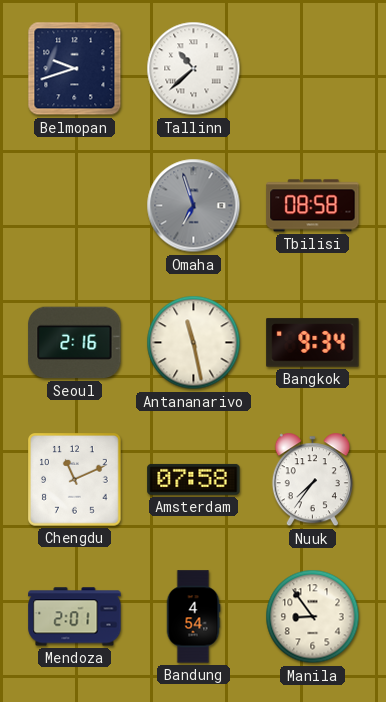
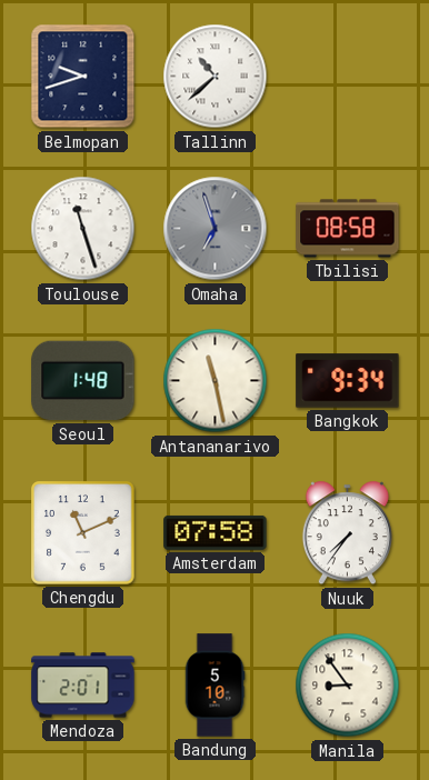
Toulouse: none -> 11:27
Seoul: 2:16 -> 1:48
Bandung: 4:54 -> 5:10
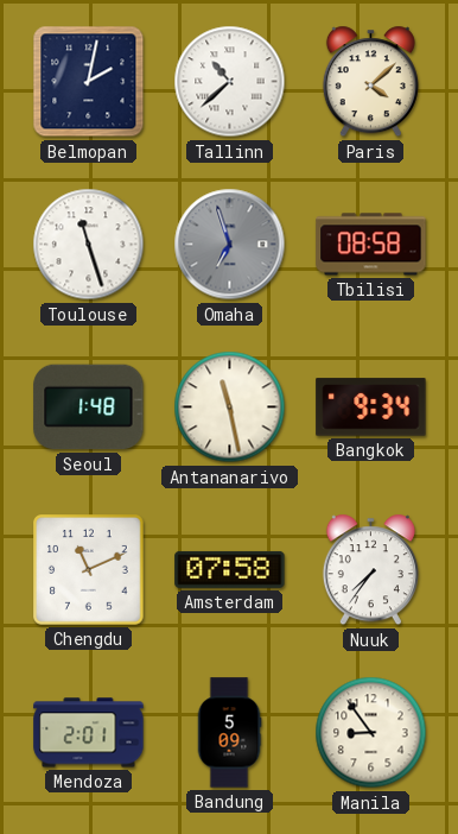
Belmopan: 9:42 -> 2:02
Paris: none -> 4:08
Bandung: 5:10 -> 5:09
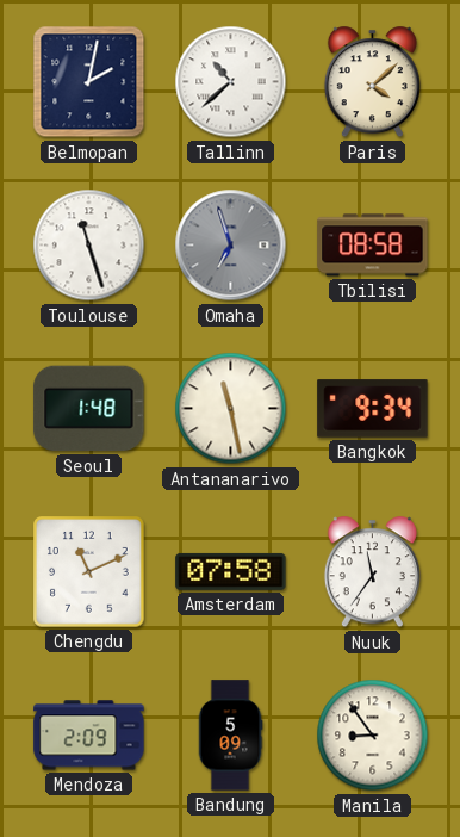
Nuuk: 7:36 -> 11:36
Mendoza: 2:01 -> 2:09
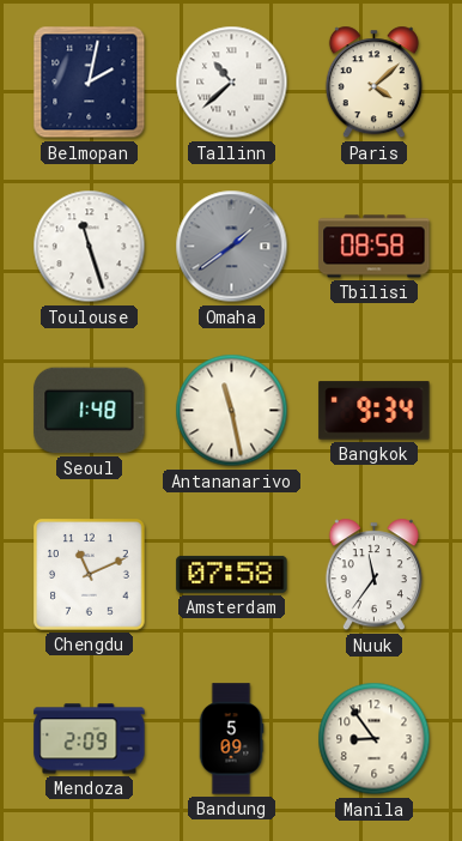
Omaha: 6:57 -> 1:39
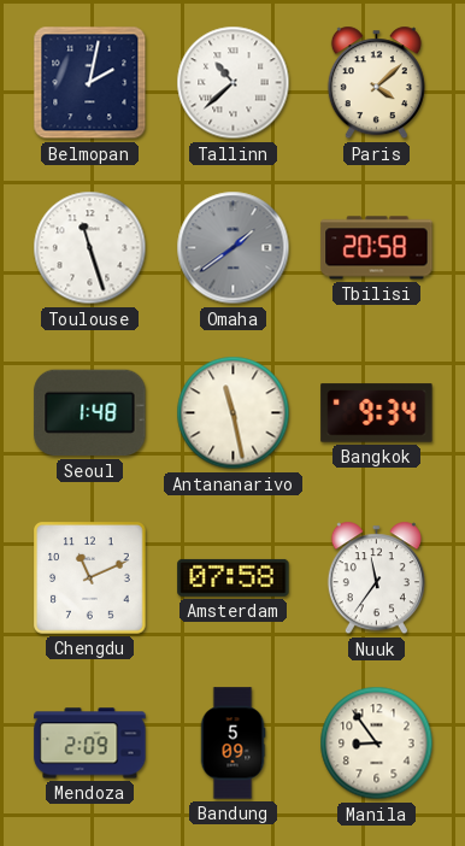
Tbilisi: 08:58 -> 20:58
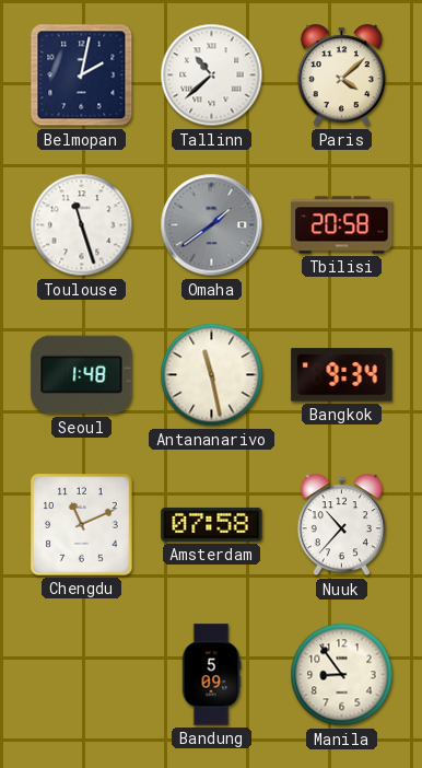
Nuuk: 11:36 -> 10:37
Mendoza: 2:09 -> none
